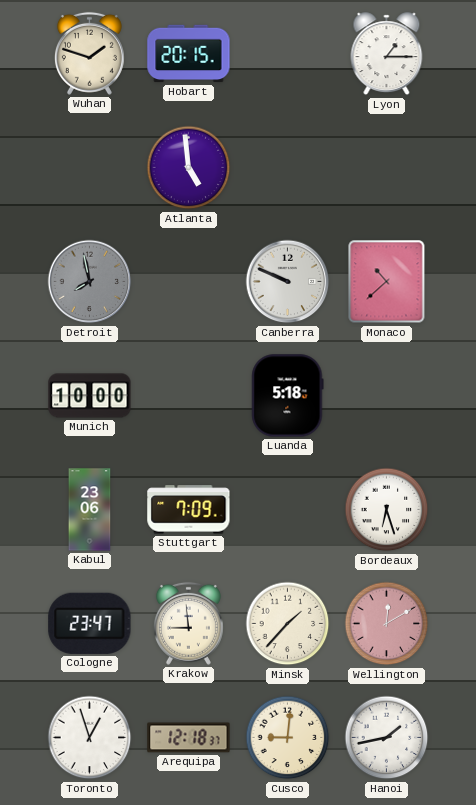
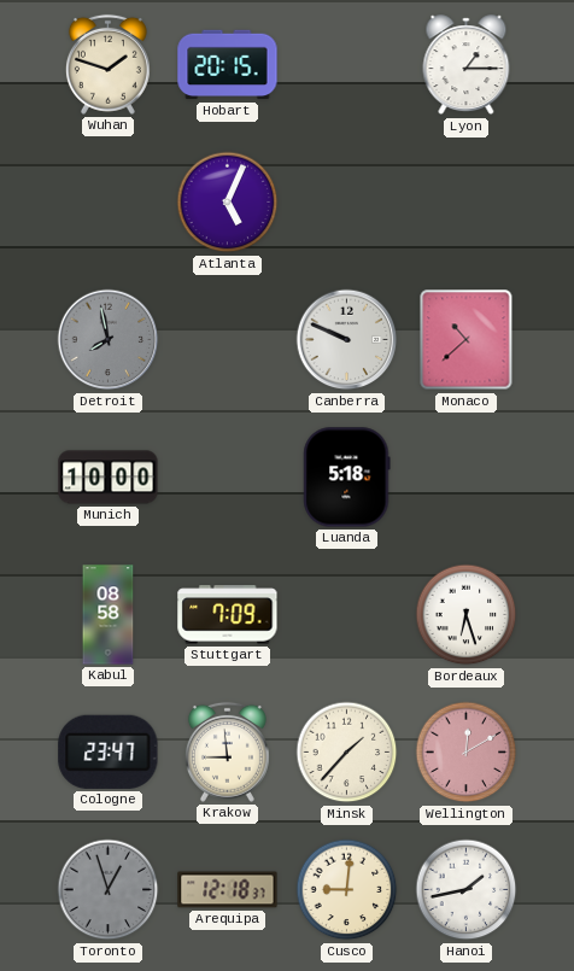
Atlanta: 4:59 -> 5:04
Kabul: 23:06 -> 08:58
Toronto dial: white -> grey
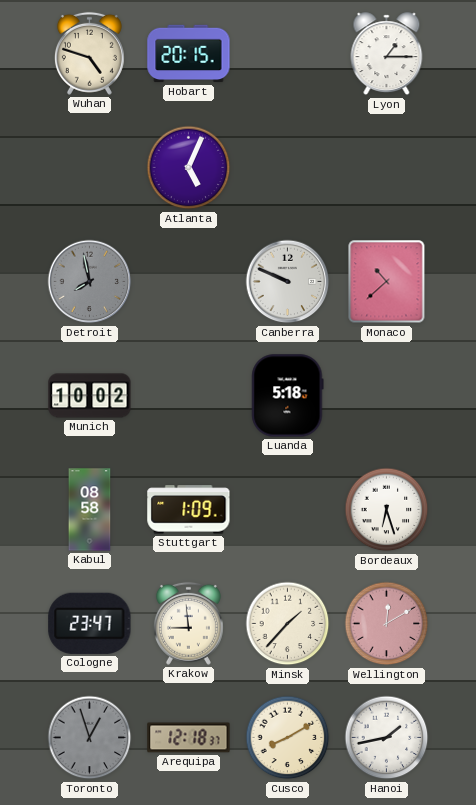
Wuhan: 1:48 -> 4:48
Munich: 10:00 -> 10:02
Stuttgart: 7:09 -> 1:09
Cusco: 9:01 -> 8:10
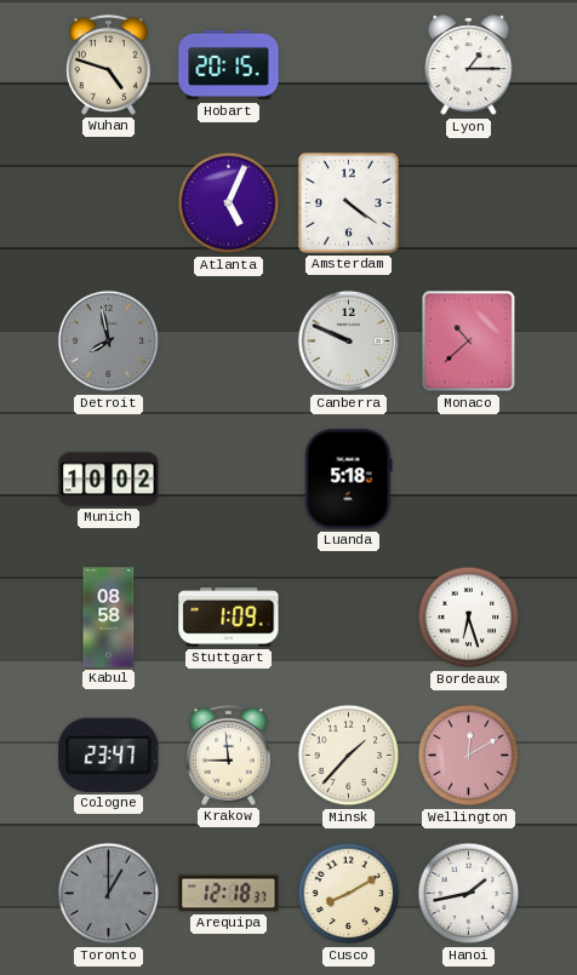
Amsterdam: none -> 4:21
Toronto: 12:57 -> 1:00
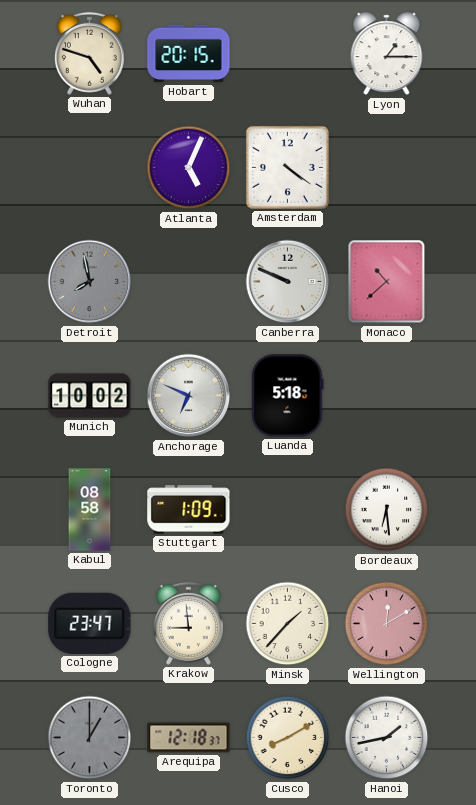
Anchorage: none -> 6:49
Bordeaux: 6:27 -> 6:29
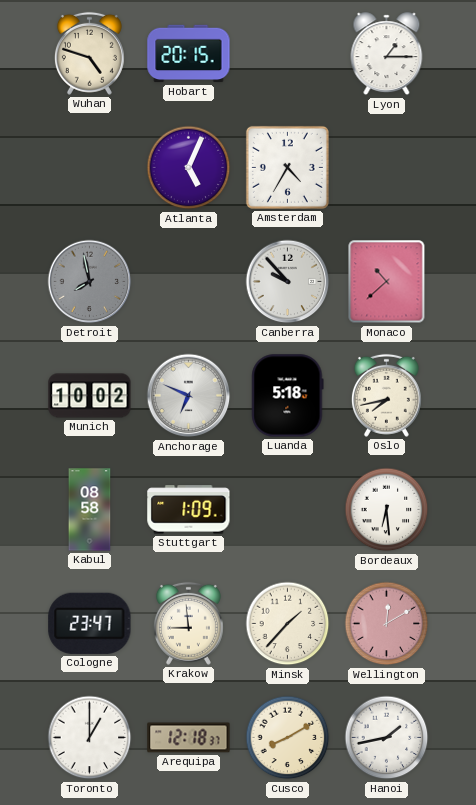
Amsterdam: 4:21 -> 4:35
Canberra: 9:49 -> 9:53
Oslo: none -> 7:43
Toronto dial: grey -> white
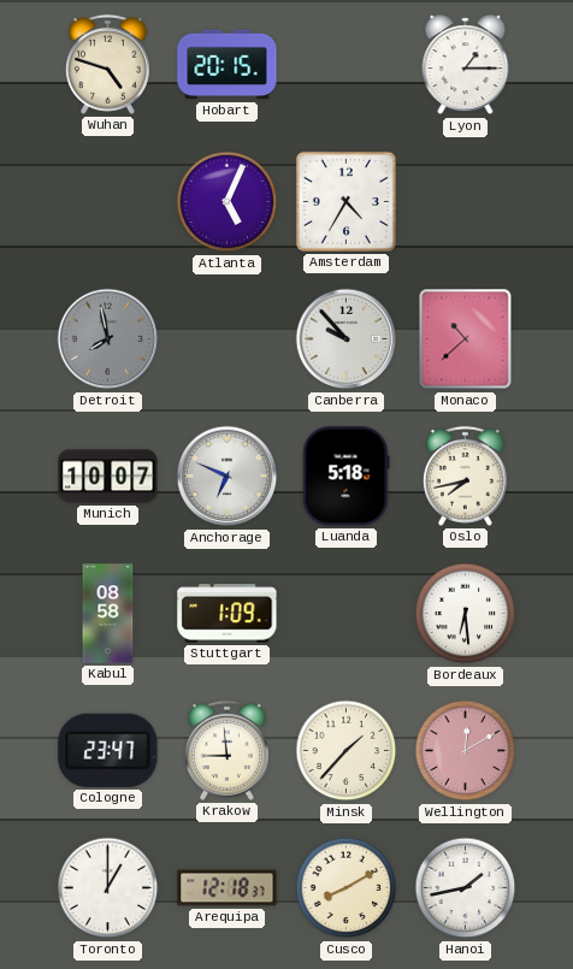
Munich: 10:02 -> 10:07
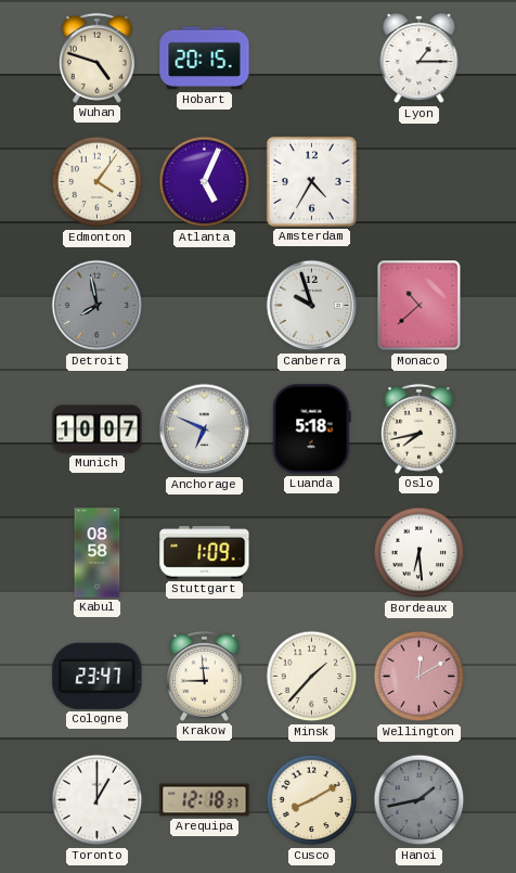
Edmonton: none -> 4:06
Canberra: 9:53 -> 9:57
Hanoi dial: white -> grey
